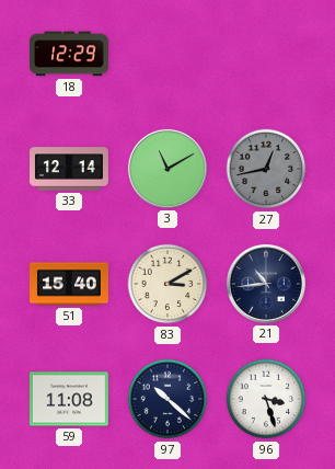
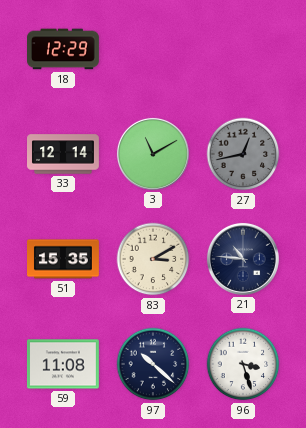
51: 15:40 -> 15:35
21: 10:44 -> 10:46
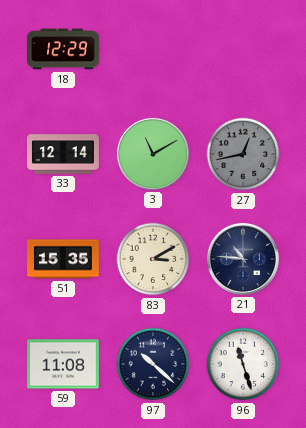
96: 3:27 -> 11:27
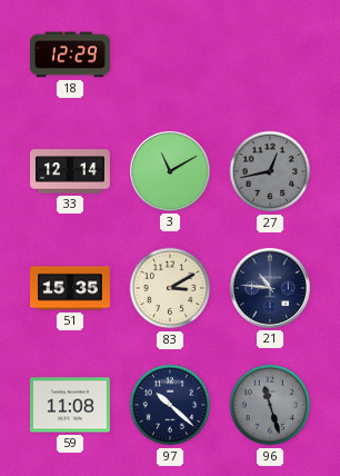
96 dial: white -> grey
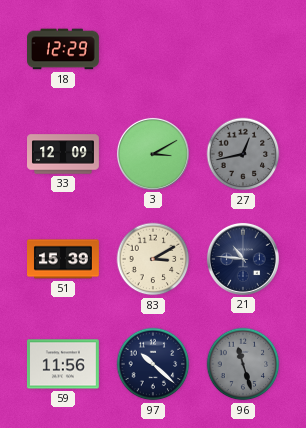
33: 12:14 -> 12:09
3: 11:10 -> 3:10
51: 15:35 -> 15:39
59: 11:08 -> 11:56
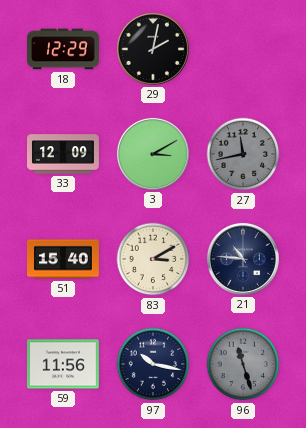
29: none -> 2:02
27: 12:43 -> 11:43
51: 15:39 -> 15:40
97: 10:22 -> 10:17
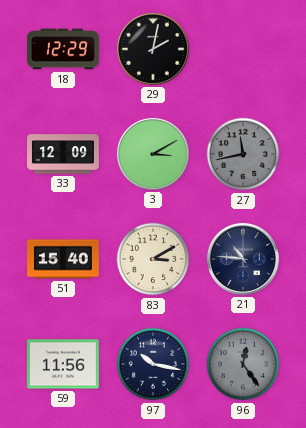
96: 11:27 -> 12:24
